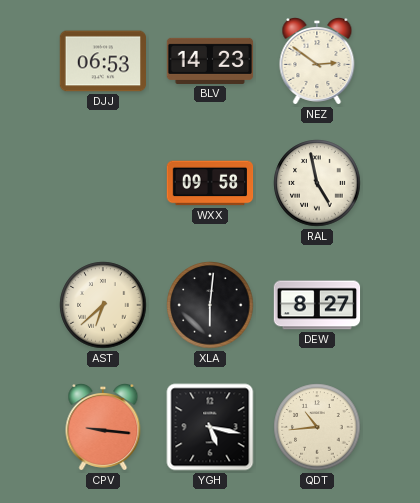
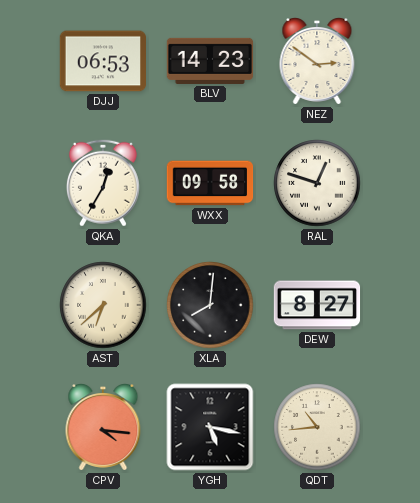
QKA: none -> 12:35
RAL: 4:58 -> 12:48
XLA: 6:01 -> 8:01
CPV: 9:16 -> 4:16
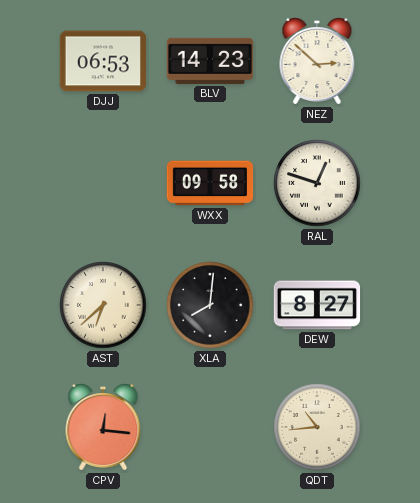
NEZ: 2:51 -> 2:52
QKA: 12:35 -> none
CPV: 4:16 -> 12:16
YGH: 5:17 -> none
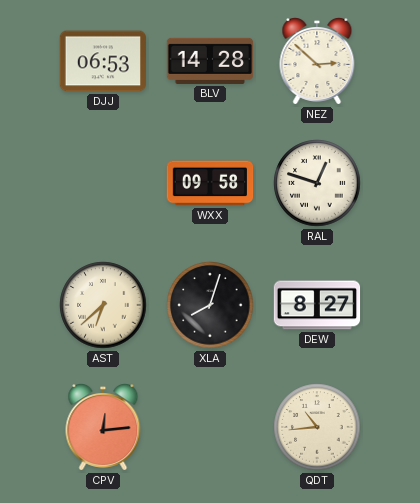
BLV: 14:23 -> 14:28
XLA: 8:01 -> 8:03
CPV: 12:16 -> 12:14
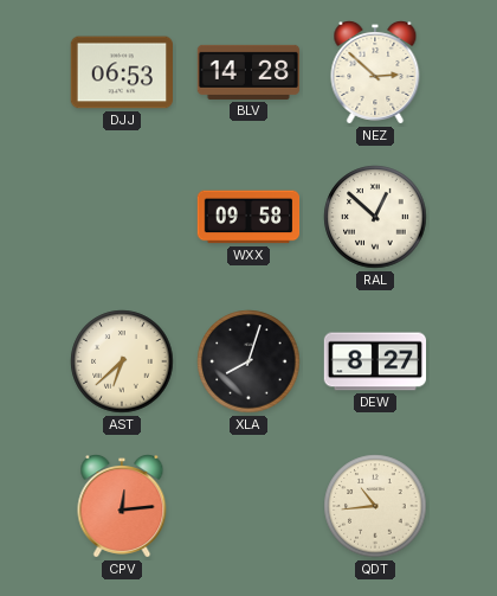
RAL: 12:48 -> 12:52
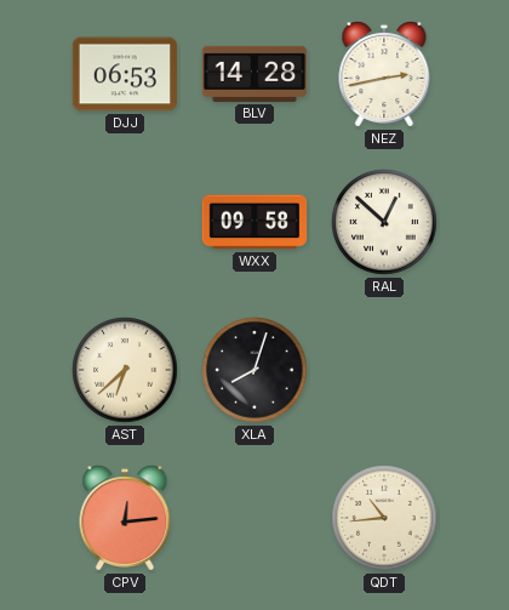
NEZ: 2:52 -> 2:43
DEW: 8:27 -> none
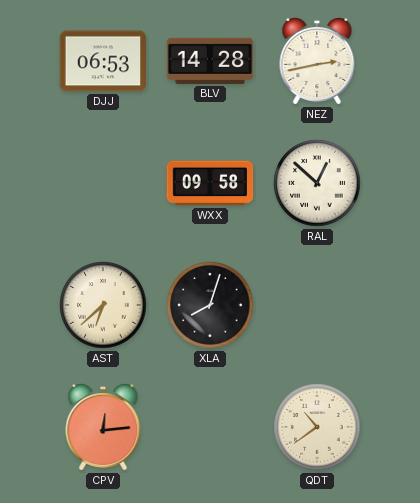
QDT: 10:44 -> 10:39
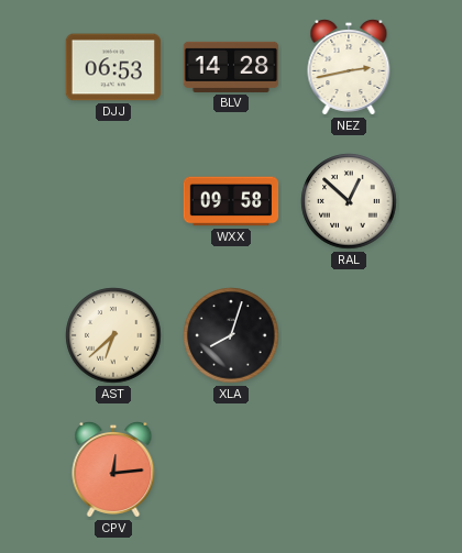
QDT: 10:39 -> none
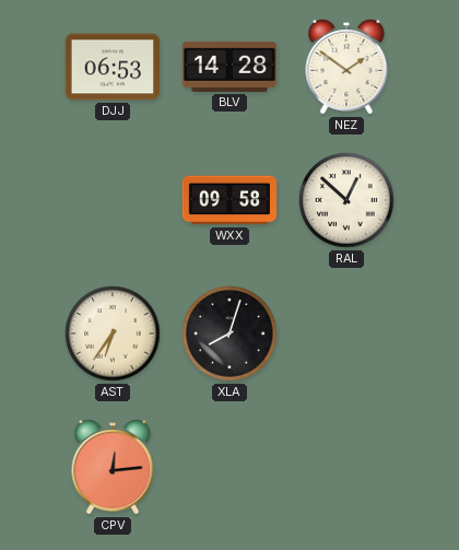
NEZ: 2:43 -> 1:51
AST: 6:38 -> 6:36
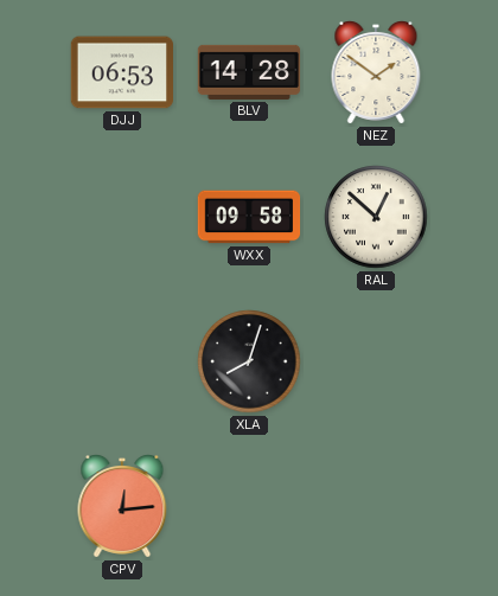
AST: 6:36 -> none
